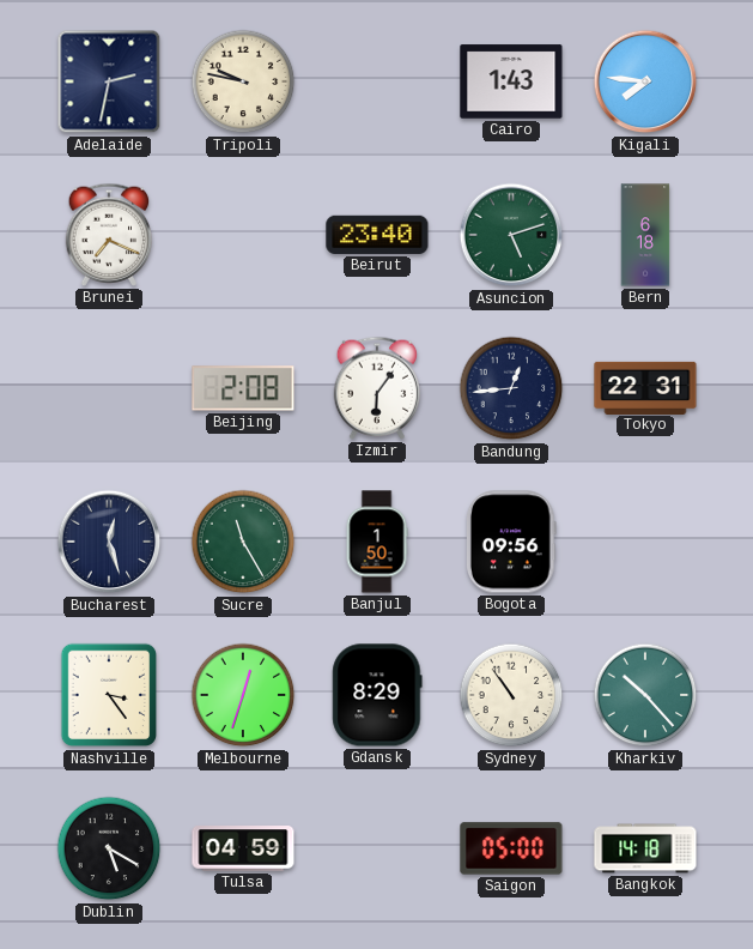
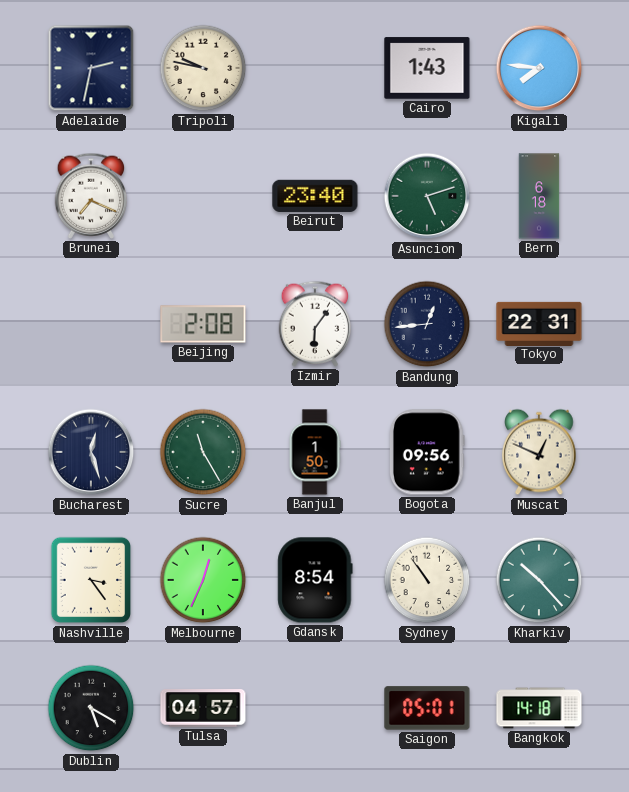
Muscat: none -> 12:49
Melbourne: 12:33 -> 12:34
Gdansk: 8:29 -> 8:54
Tulsa: 04:59 -> 04:57
Saigon: 05:00 -> 05:01
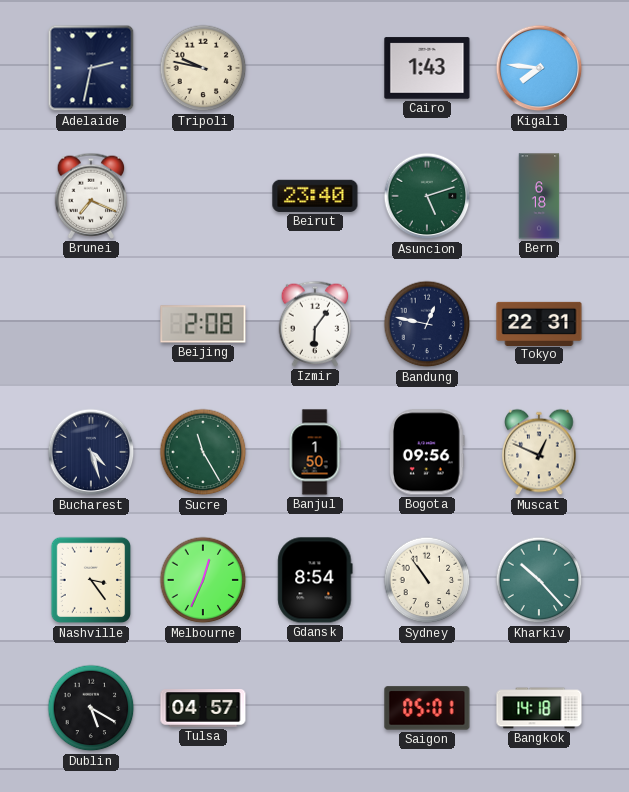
Bandung: 12:44 -> 12:47
Bucharest: 12:27 -> 4:27
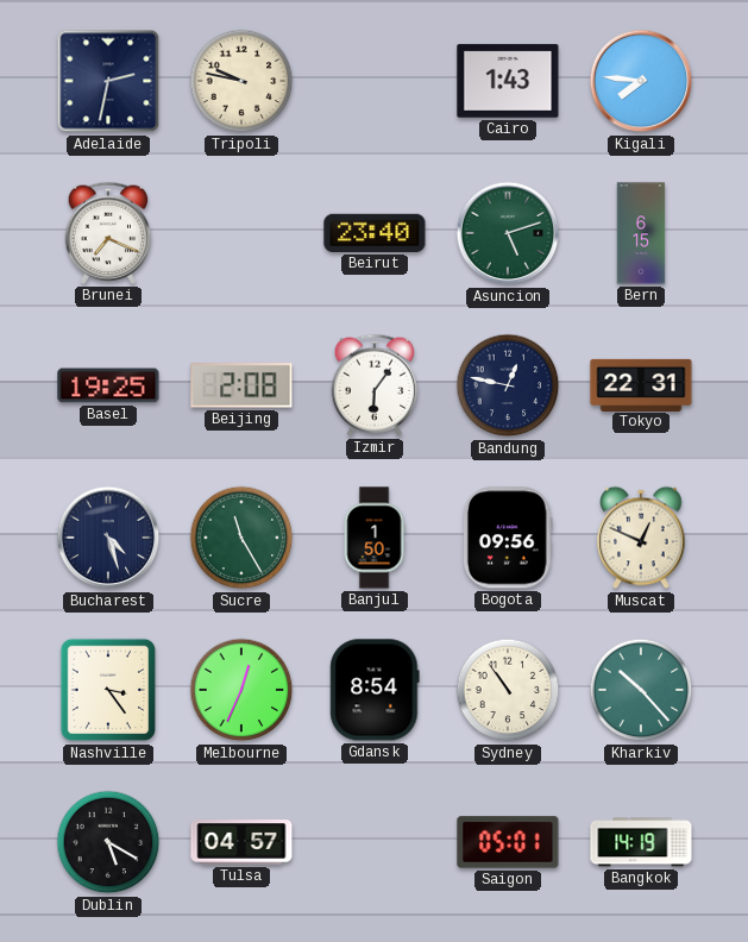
Bern: 6:18 -> 6:15
Basel: none -> 19:25
Bangkok: 14:18 -> 14:19
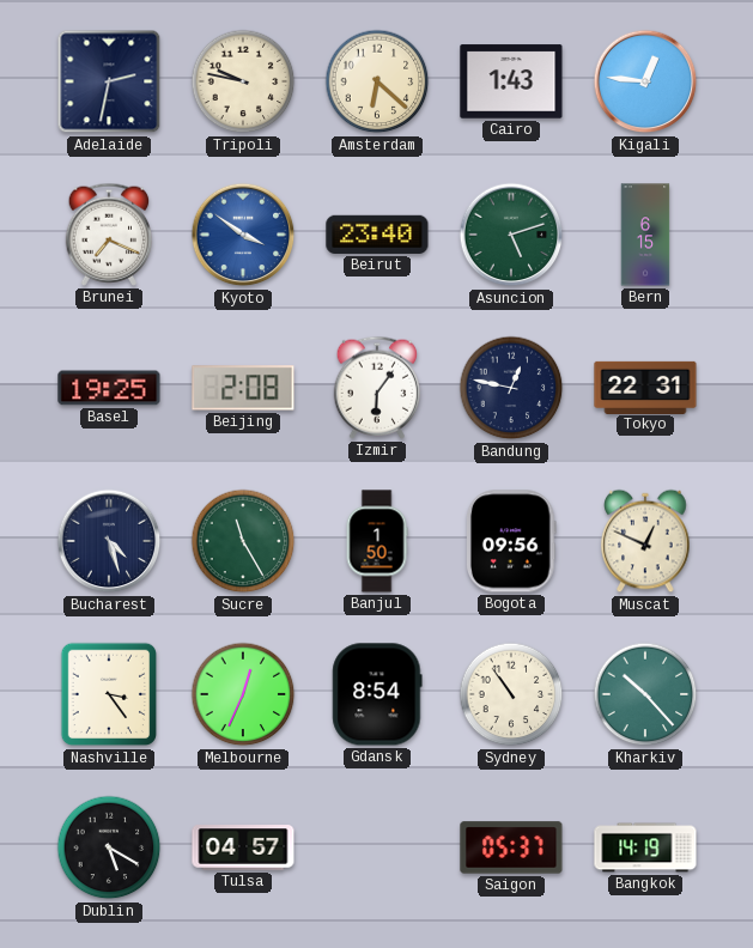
Amsterdam: none -> 6:22
Kigali: 7:46 -> 12:46
Kyoto: none -> 3:51
Saigon: 05:01 -> 05:37
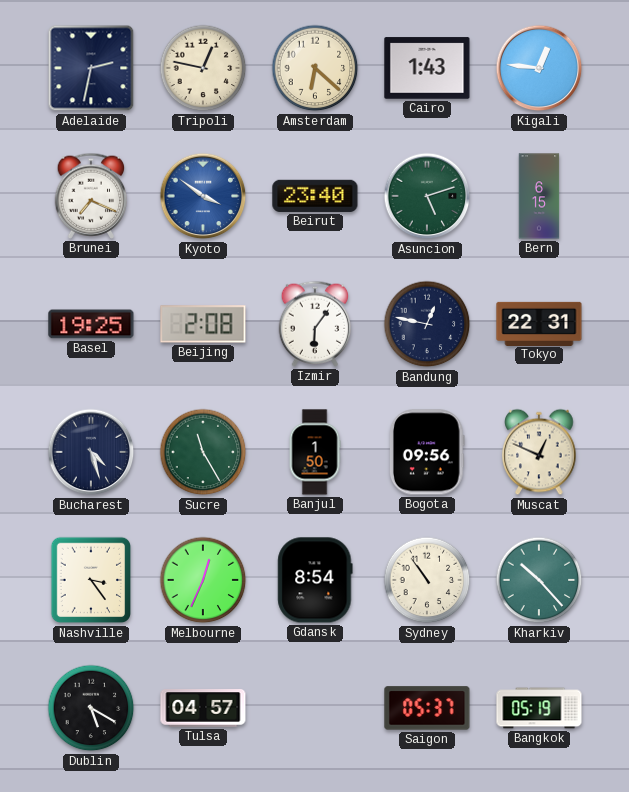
Tripoli: 9:47 -> 12:47
Bangkok: 14:19 -> 05:19
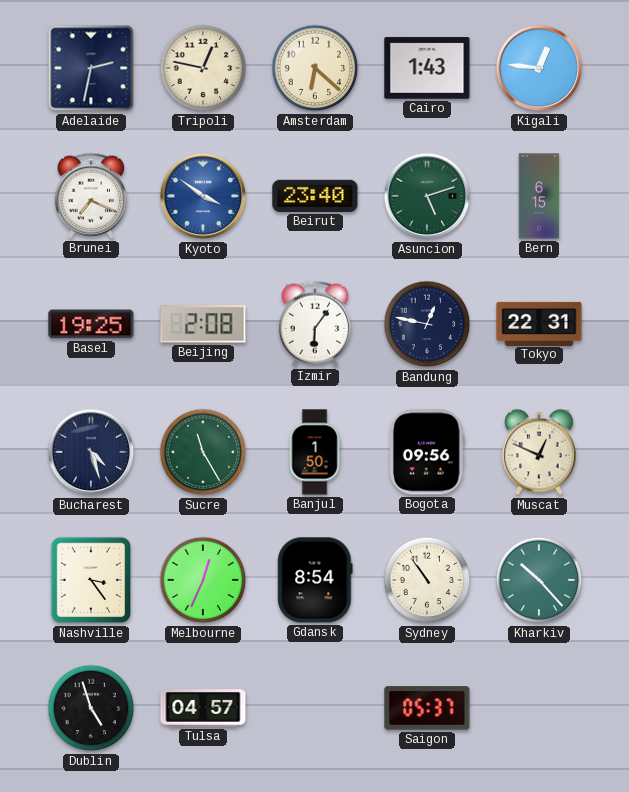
Dublin: 5:20 -> 4:57
Bangkok: 05:19 -> none
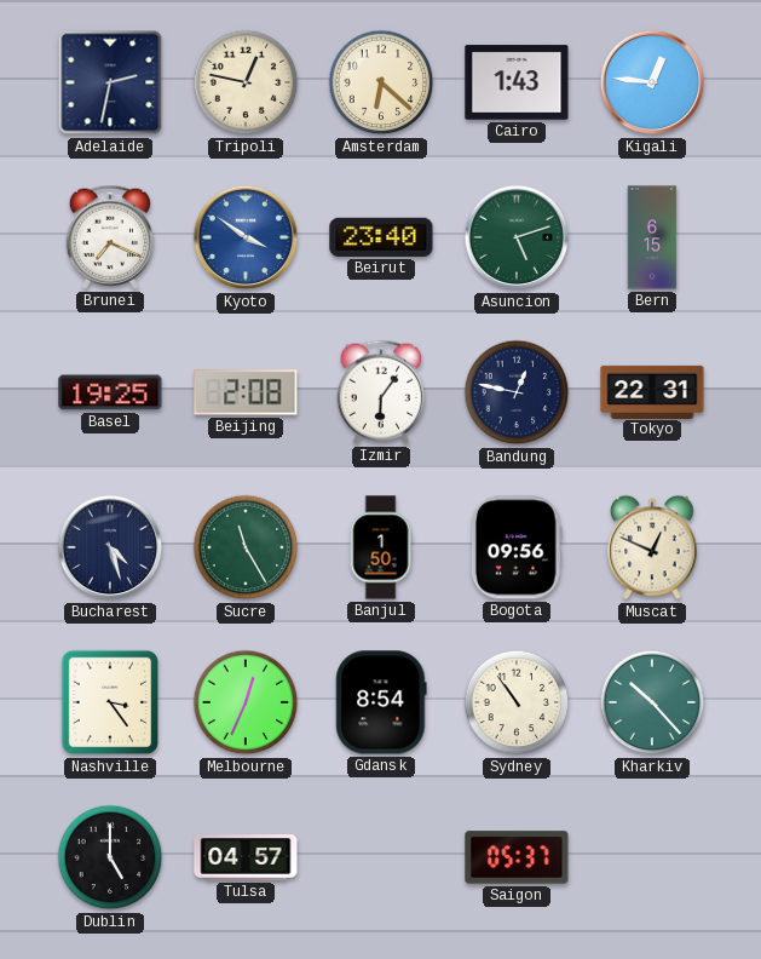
Dublin: 4:57 -> 5:00
